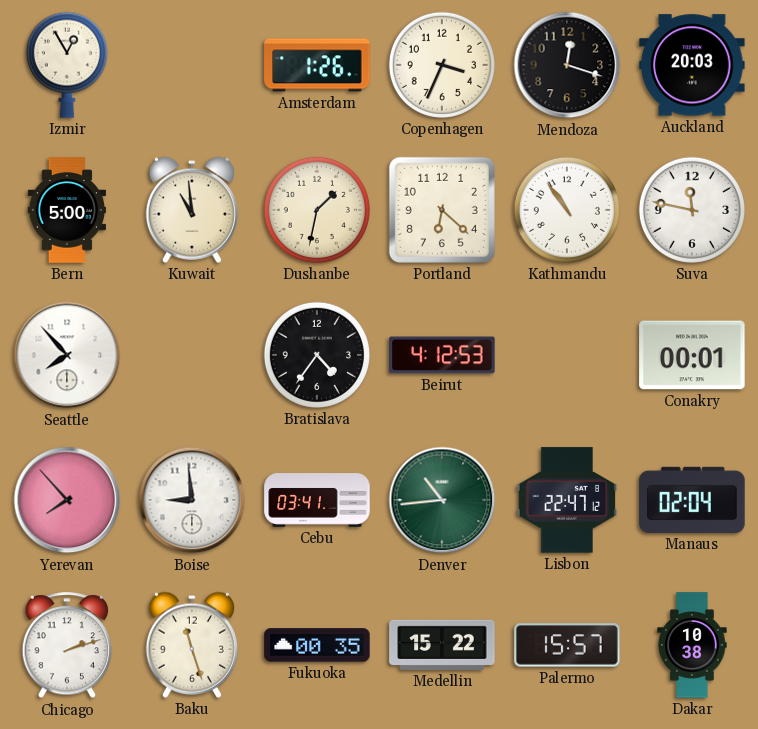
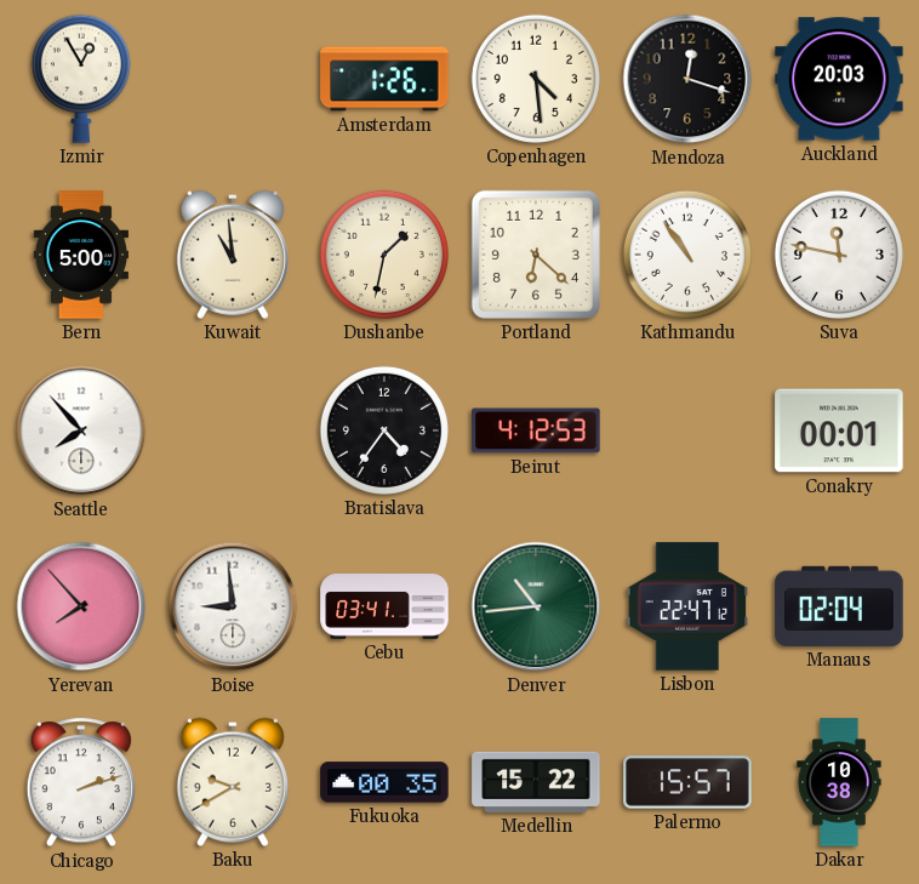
Copenhagen: 3:34 -> 4:29
Baku: 11:27 -> 9:40
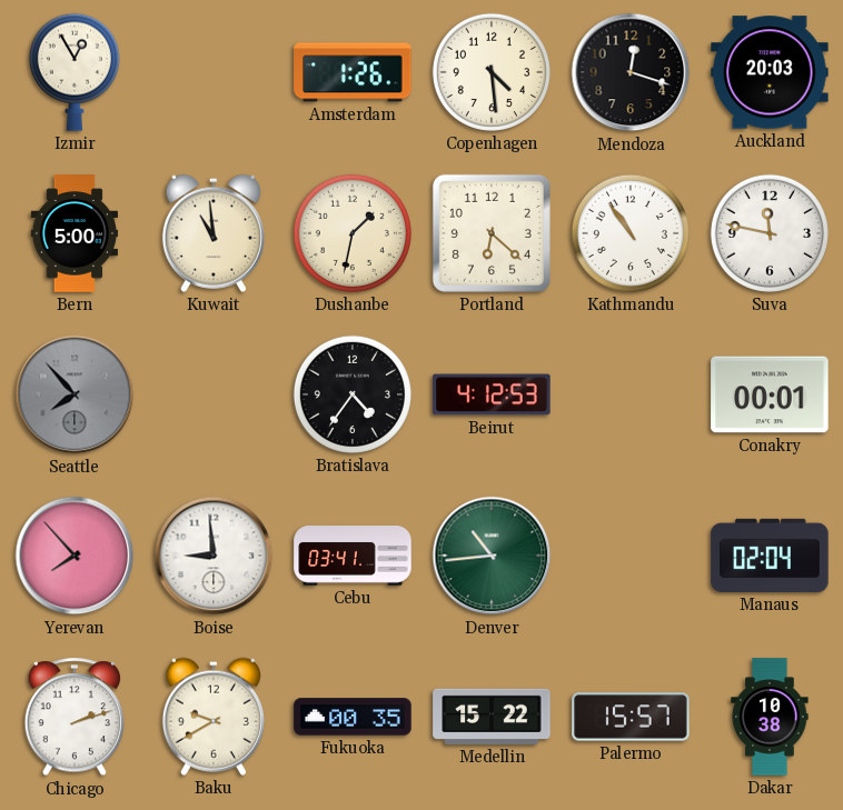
Seattle dial: white -> grey
Lisbon: 22:47 -> none
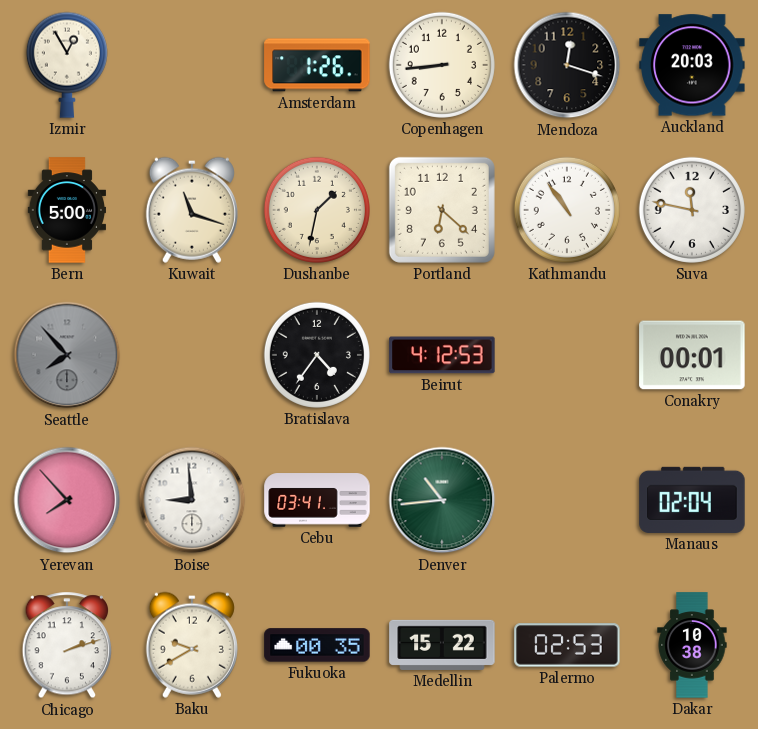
Copenhagen: 4:29 -> 8:44
Kuwait: 10:59 -> 11:18
Palermo: 15:57 -> 02:53
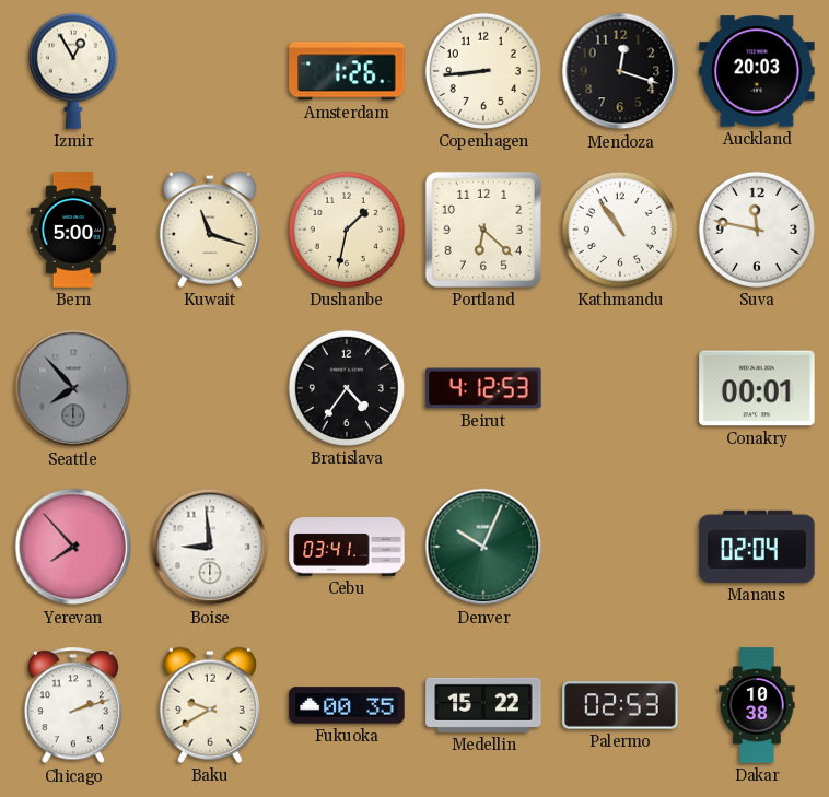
Denver: 10:44 -> 10:04
